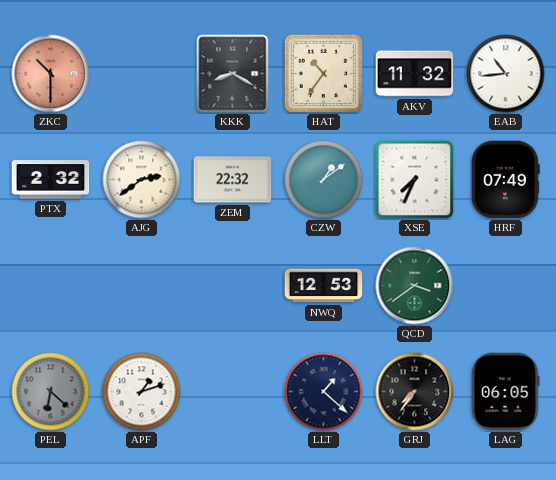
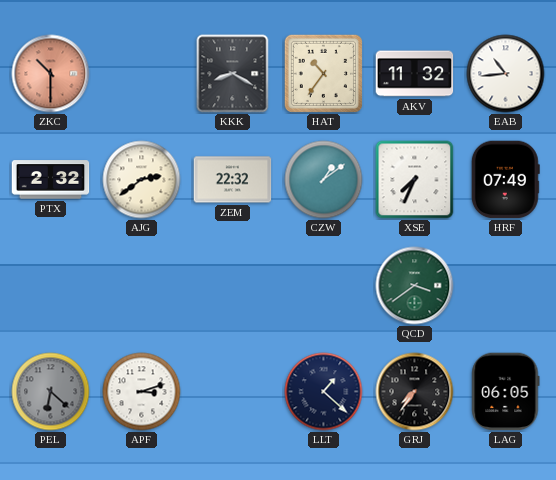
NWQ: 12:53 -> none
APF: 1:12 -> 3:12
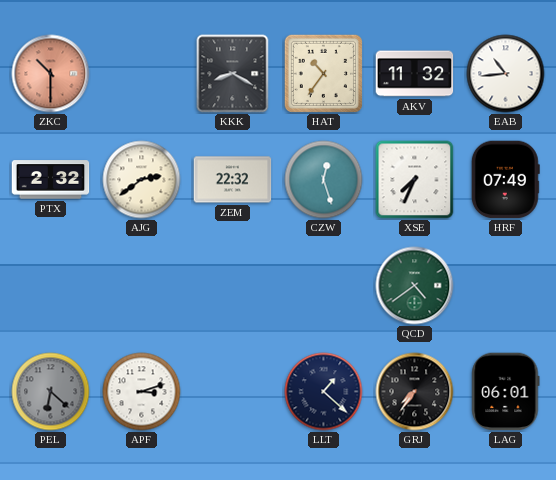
CZW: 1:09 -> 12:27
QCD: 3:39 -> 4:39
LAG: 06:05 -> 06:01
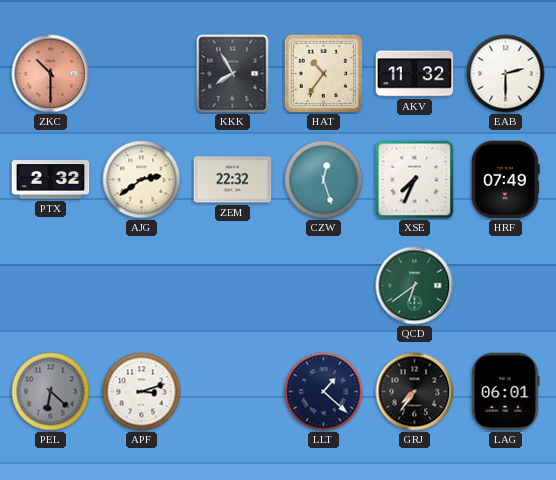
KKK: 8:20 -> 7:55
EAB: 10:44 -> 2:30
QCD: 4:39 -> 6:39
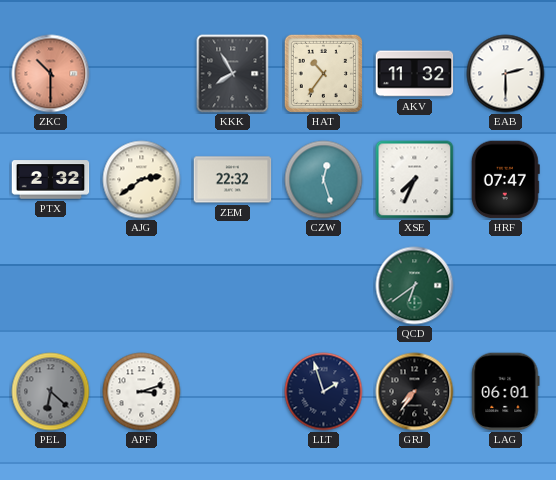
HRF: 07:49 -> 07:47
LLT: 1:22 -> 1:57
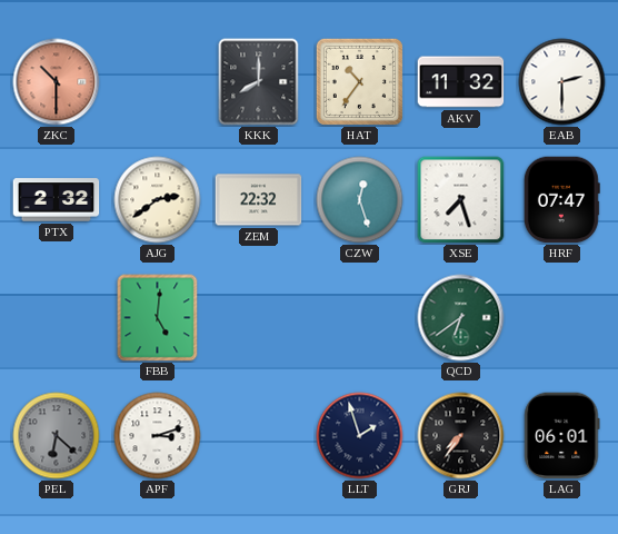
KKK: 7:55 -> 8:00
XSE: 7:34 -> 7:27
FBB: none -> 5:01
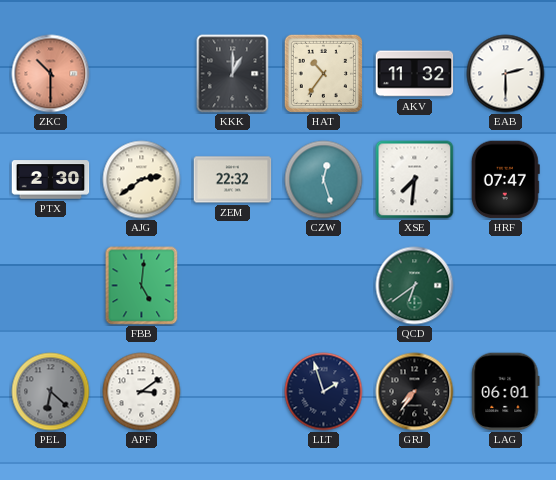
KKK: 8:00 -> 1:00
PTX: 2:32 -> 2:30
XSE: 7:27 -> 7:31
APF: 3:12 -> 3:09
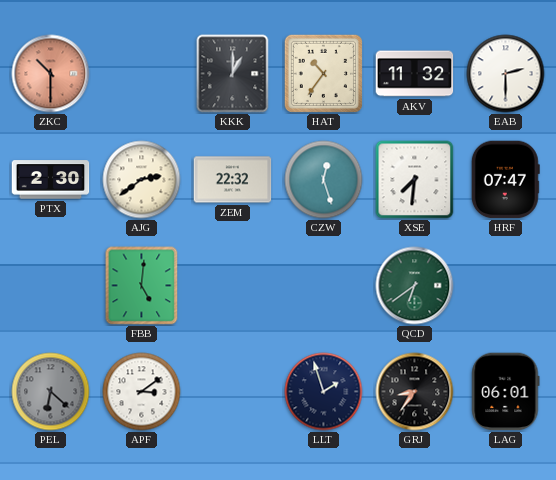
GRJ: 7:36 -> 8:36
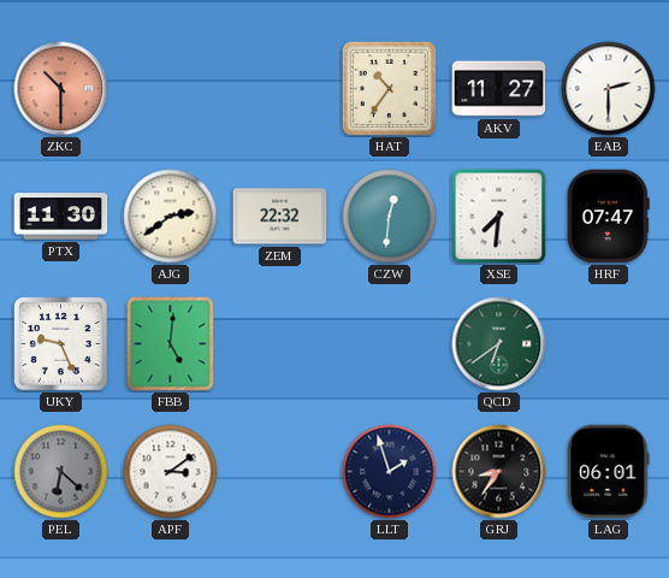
KKK: 1:00 -> none
AKV: 11:32 -> 11:27
PTX: 2:30 -> 11:30
CZW: 12:27 -> 12:31
UKY: none -> 9:26
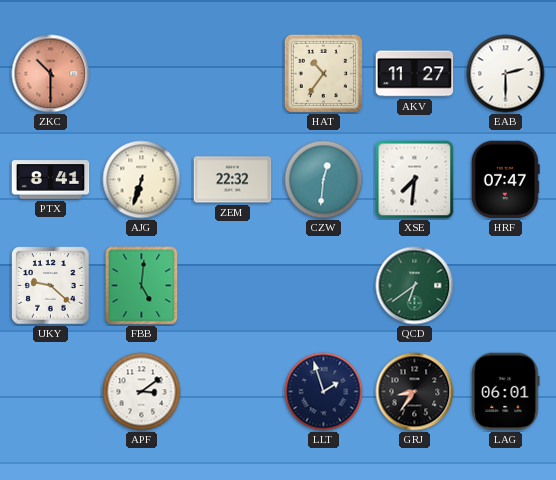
PTX: 11:30 -> 8:41
AJG: 2:39 -> 6:33
UKY: 9:26 -> 9:22
PEL: 6:22 -> none
